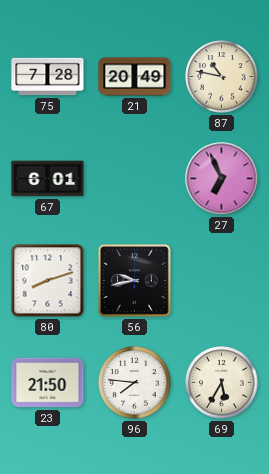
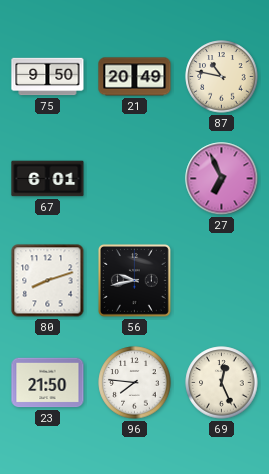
75: 7:28 -> 9:50
69: 5:35 -> 12:26
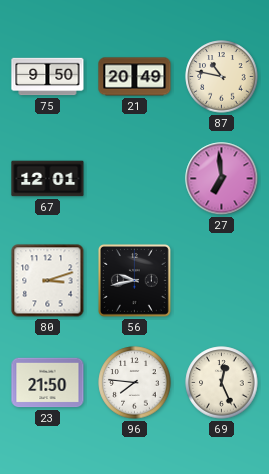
67: 6:01 -> 12:01
27: 6:56 -> 6:59
80: 8:12 -> 3:12
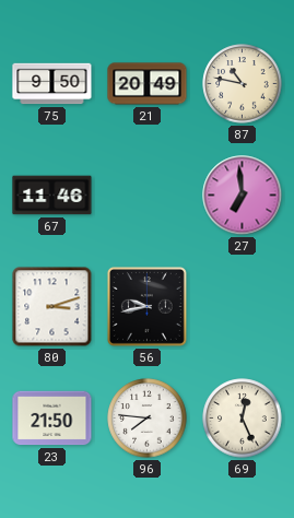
67: 12:01 -> 11:46
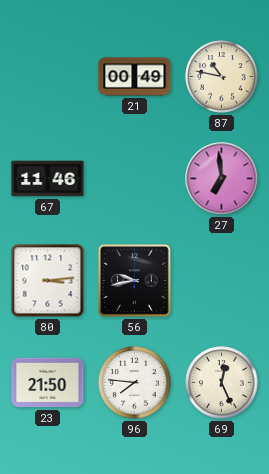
75: 9:50 -> none
21: 20:49 -> 00:49
80: 3:12 -> 3:14
